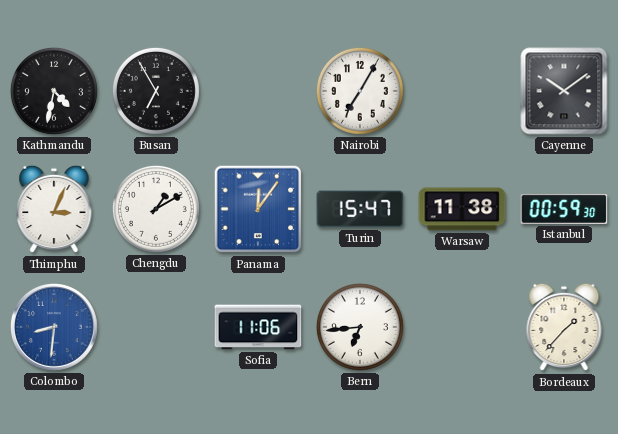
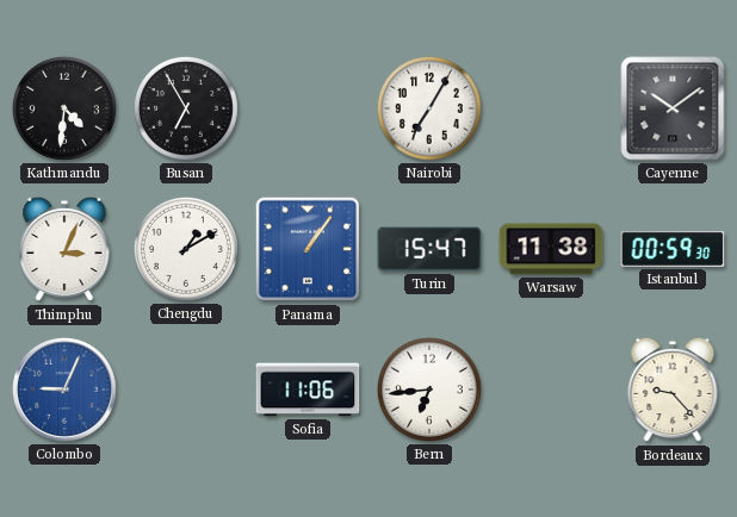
Kathmandu: 4:32 -> 4:31
Panama: 12:06 -> 1:06
Colombo: 8:31 -> 9:04
Bordeaux: 1:37 -> 9:23
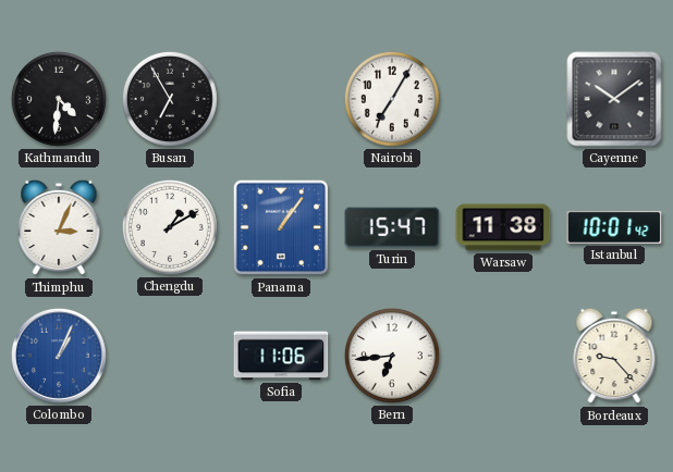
Istanbul: 00:59 -> 10:01
Colombo: 9:04 -> 1:04
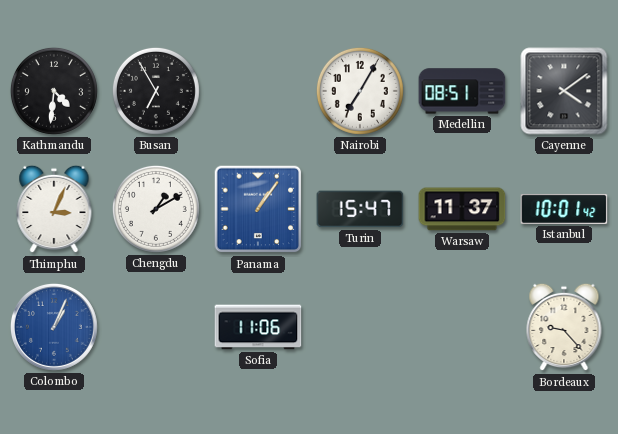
Medellin: none -> 08:51
Cayenne: 10:09 -> 4:09
Warsaw: 11:38 -> 11:37
Bern: 6:44 -> none
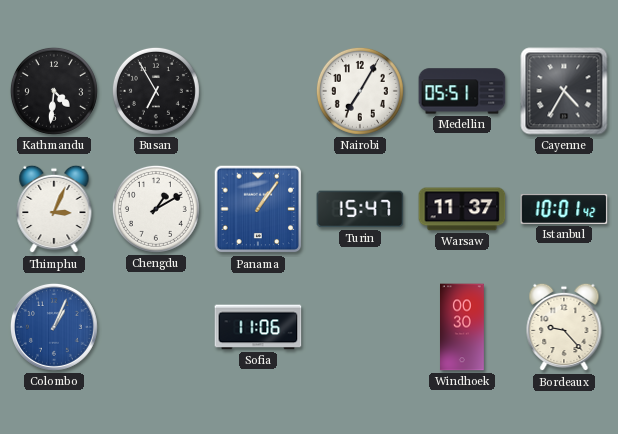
Medellin: 08:51 -> 05:51
Cayenne: 4:09 -> 4:35
Windhoek: none -> 00:30
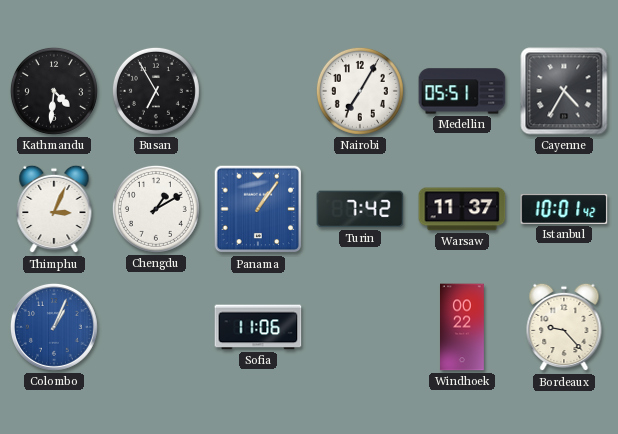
Turin: 15:47 -> 7:42
Windhoek: 00:30 -> 00:22
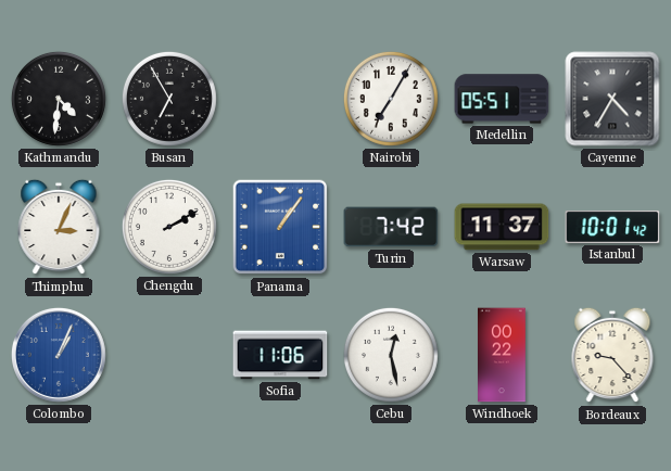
Chengdu: 1:10 -> 2:10
Cebu: none -> 12:28
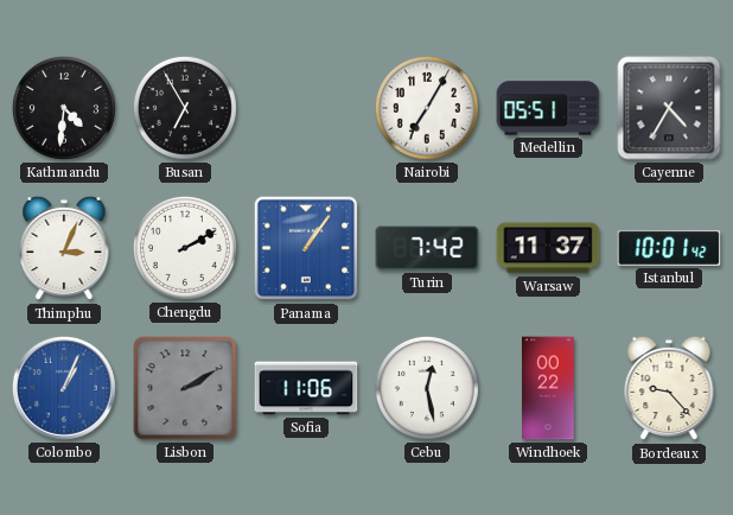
Lisbon: none -> 2:10
